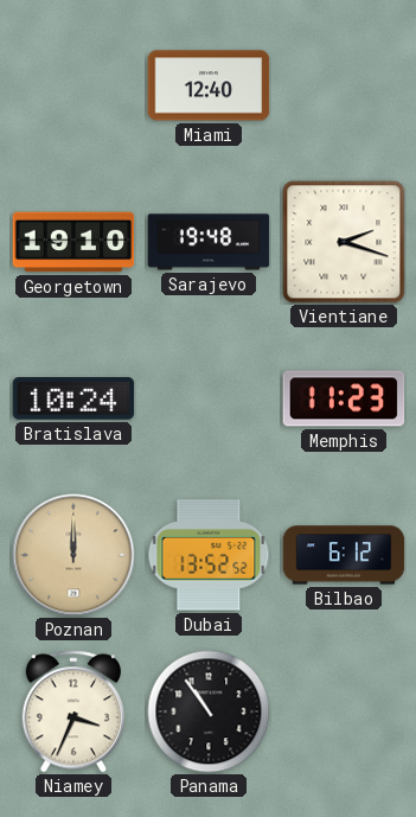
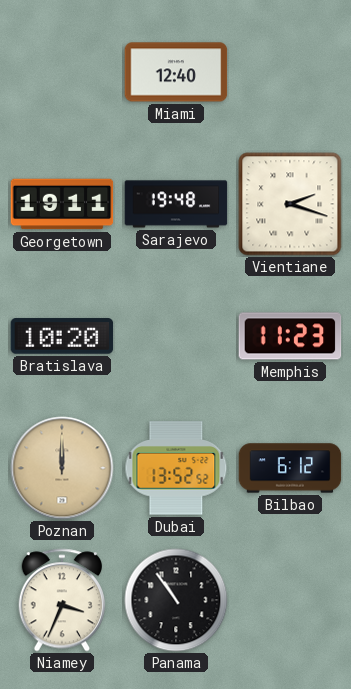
Georgetown: 19:10 -> 19:11
Bratislava: 10:24 -> 10:20
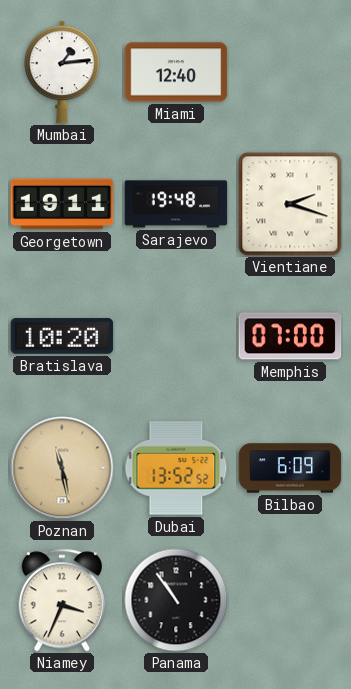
Mumbai: none -> 1:14
Memphis: 11:23 -> 07:00
Poznan: 12:00 -> 11:28
Bilbao: 6:12 -> 6:09
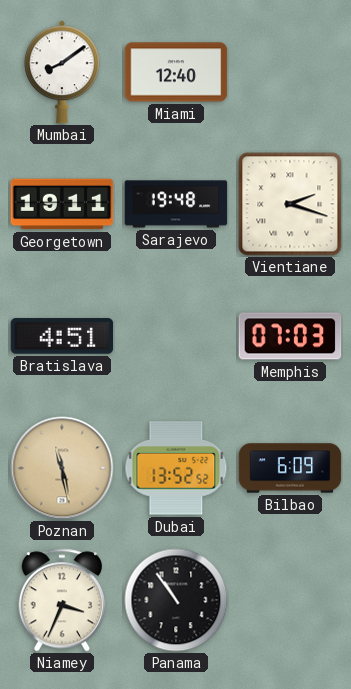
Mumbai: 1:14 -> 8:09
Bratislava: 10:20 -> 4:51
Memphis: 07:00 -> 07:03
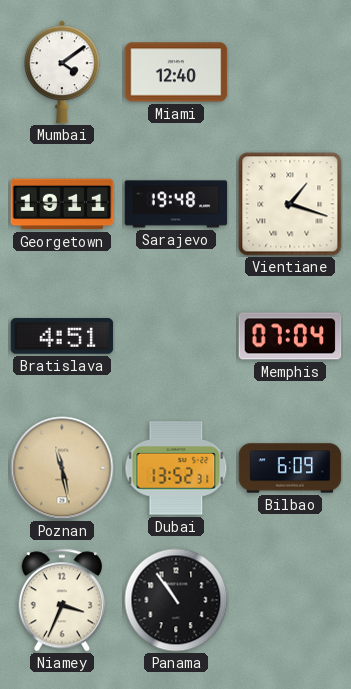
Mumbai: 8:09 -> 4:09
Vientiane: 2:18 -> 1:18
Memphis: 07:03 -> 07:04
Dubai: 13:52:52 -> 13:52:31
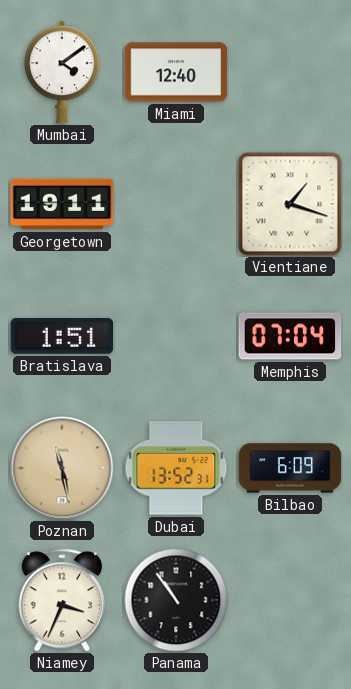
Sarajevo: 19:48 -> none
Bratislava: 4:51 -> 1:51
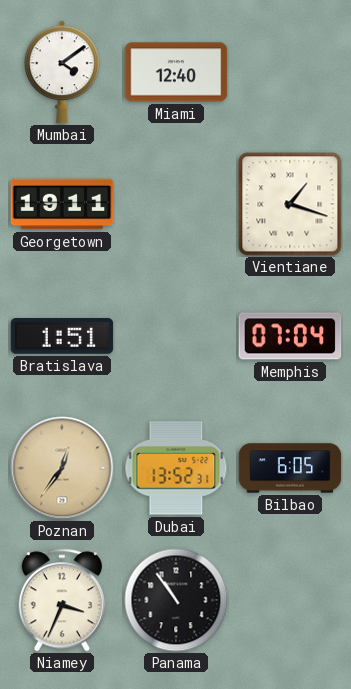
Poznan: 11:28 -> 12:36
Bilbao: 6:09 -> 6:05
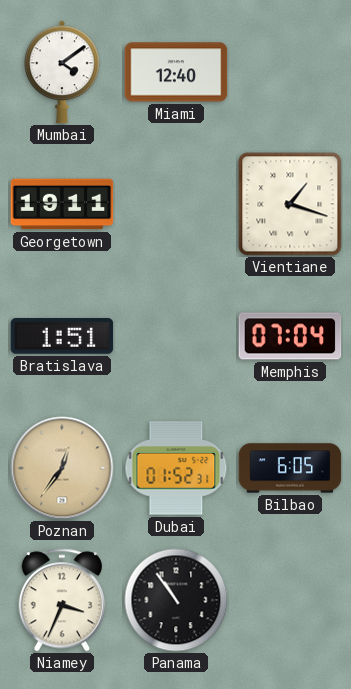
Dubai: 13:52 -> 01:52
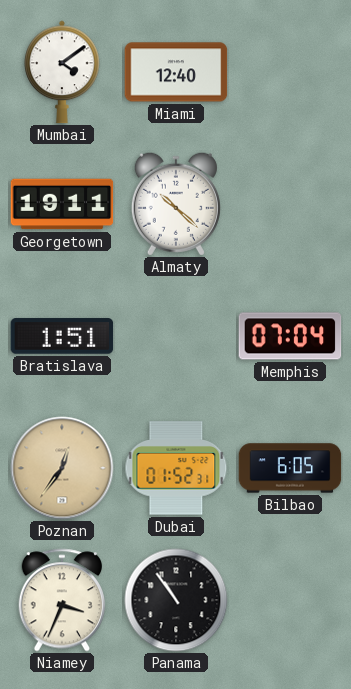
Almaty: none -> 10:22
Vientiane: 1:18 -> none
